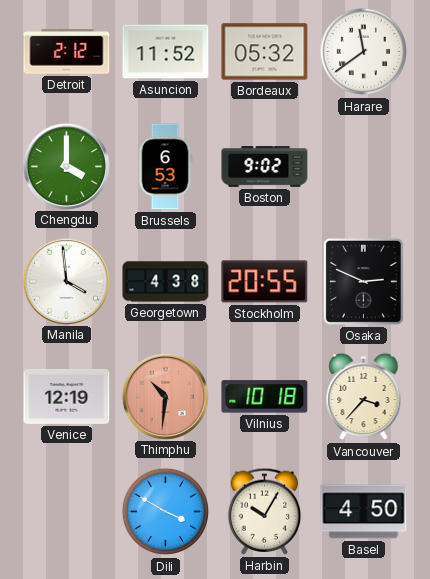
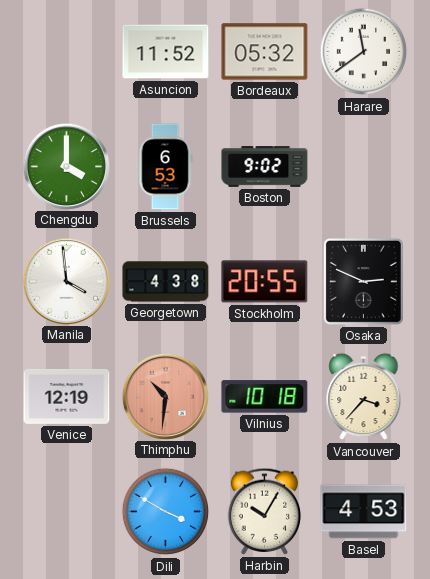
Detroit: 2:12 -> none
Basel: 4:50 -> 4:53
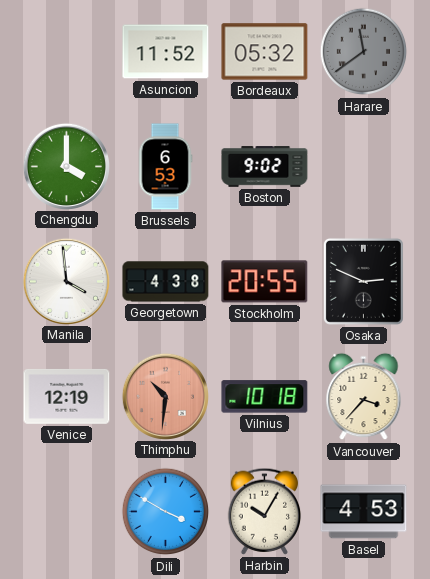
Harare dial: white -> grey
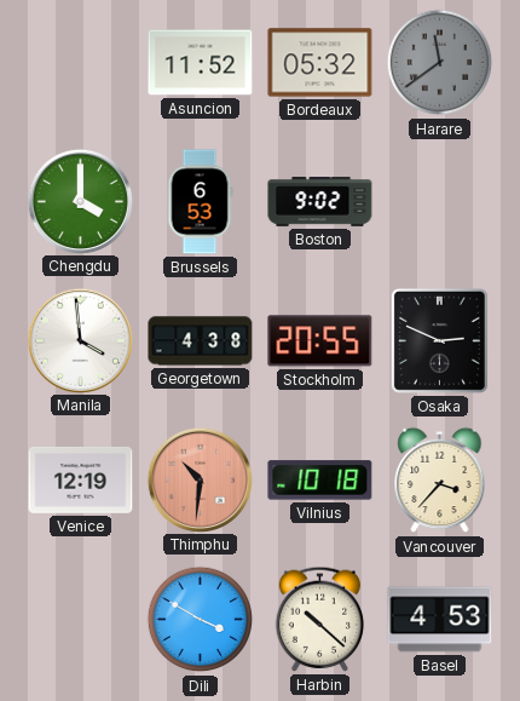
Harbin: 10:05 -> 10:22
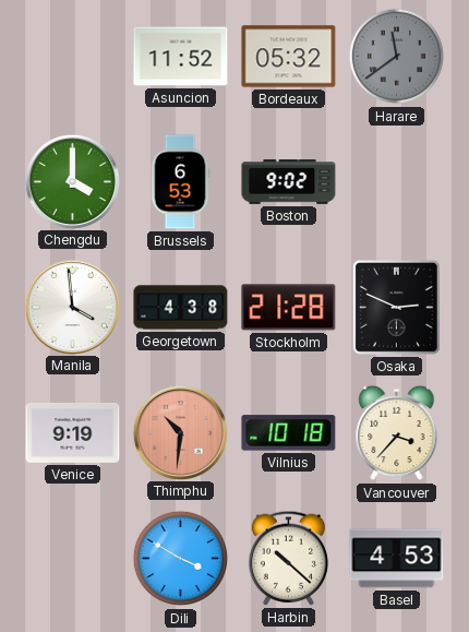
Stockholm: 20:55 -> 21:28
Venice: 12:19 -> 9:19
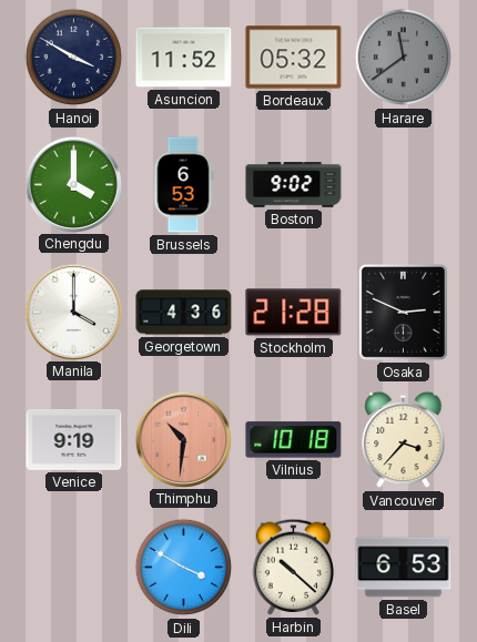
Hanoi: none -> 3:50
Manila: 3:59 -> 4:00
Georgetown: 4:38 -> 4:36
Basel: 4:53 -> 6:53
